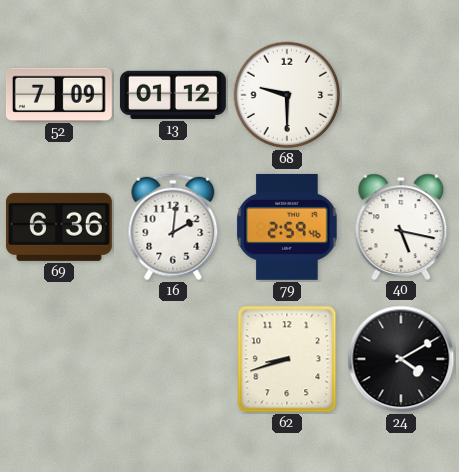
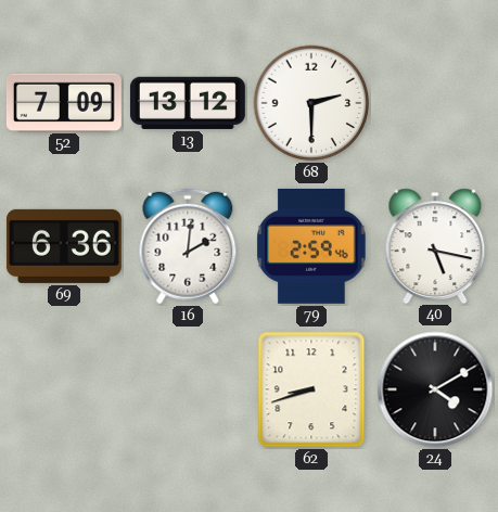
13: 01:12 -> 13:12
68: 9:30 -> 2:30
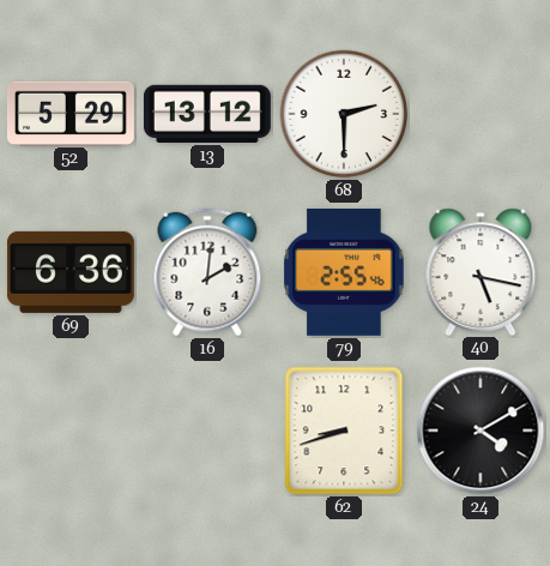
52: 7:09 -> 5:29
79: 2:59 -> 2:55
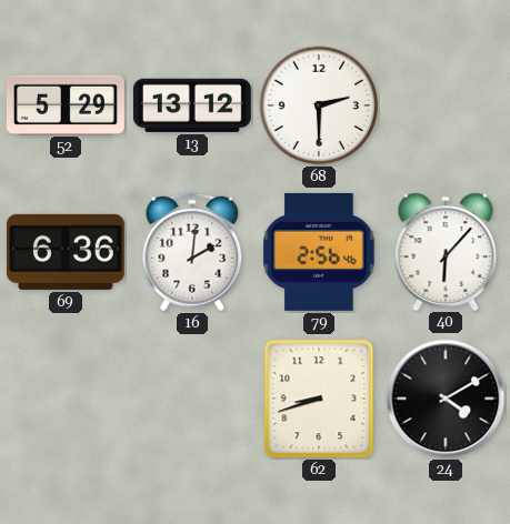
79: 2:55 -> 2:56
40: 5:17 -> 6:07
